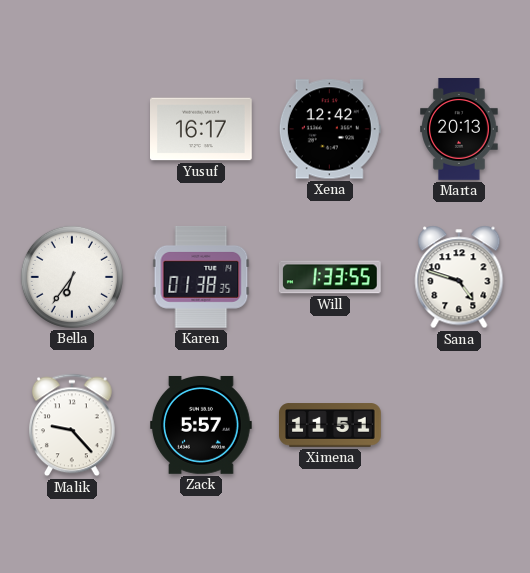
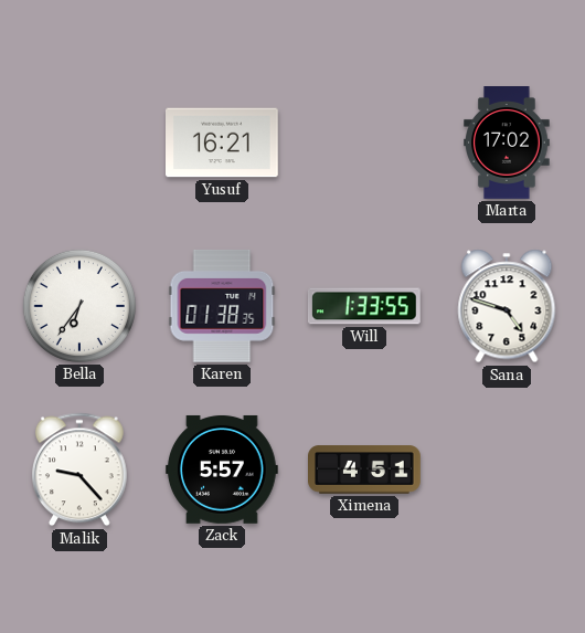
Yusuf: 16:17 -> 16:21
Xena: 12:42 -> none
Marta: 20:13 -> 17:02
Ximena: 11:51 -> 4:51
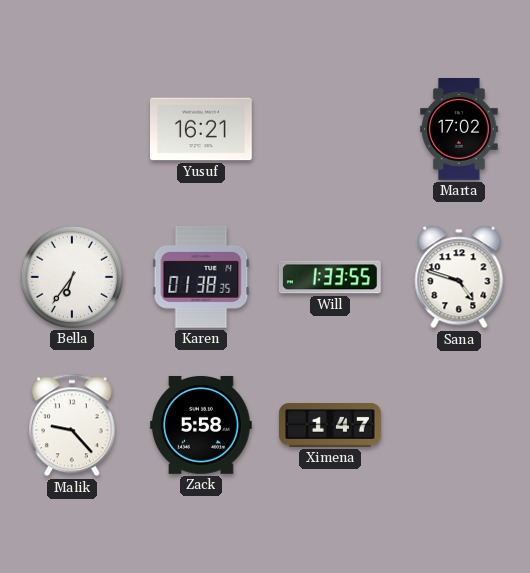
Zack: 5:57 -> 5:58
Ximena: 4:51 -> 1:47
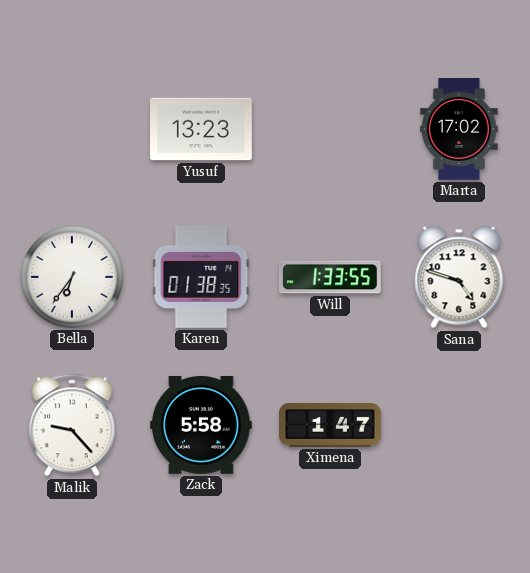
Yusuf: 16:21 -> 13:23
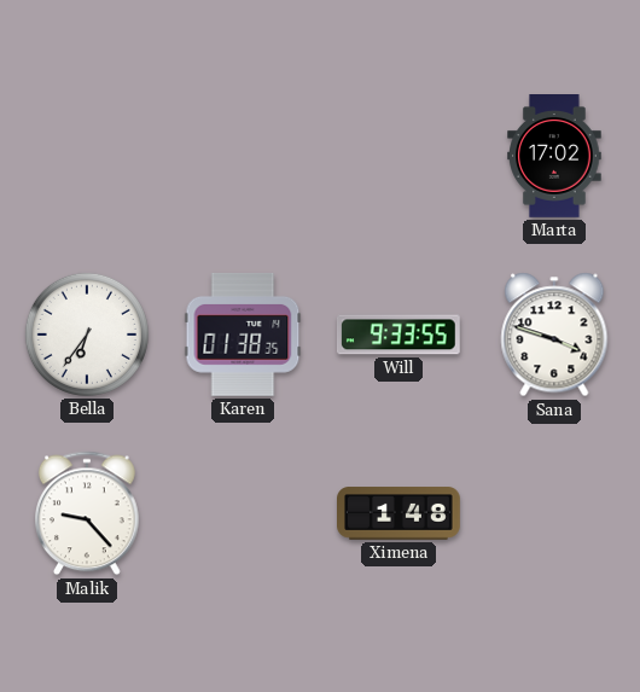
Yusuf: 13:23 -> none
Will: 1:33 -> 9:33
Sana: 4:48 -> 3:48
Zack: 5:58 -> none
Ximena: 1:47 -> 1:48
